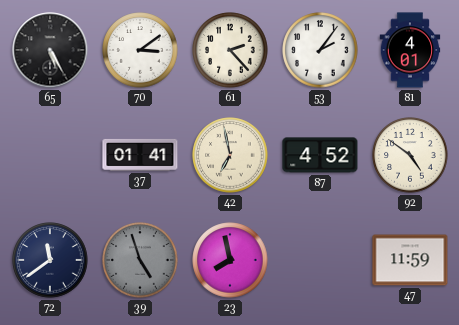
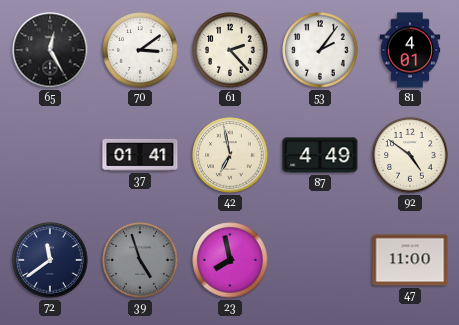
65: 5:25 -> 12:25
87: 4:52 -> 4:49
47: 11:59 -> 11:00
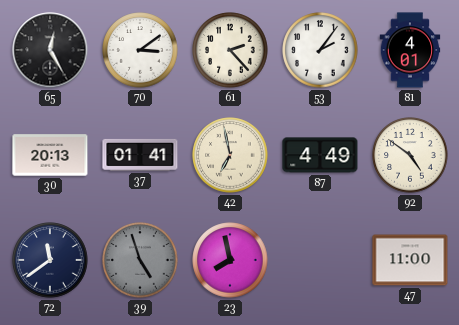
30: none -> 20:13
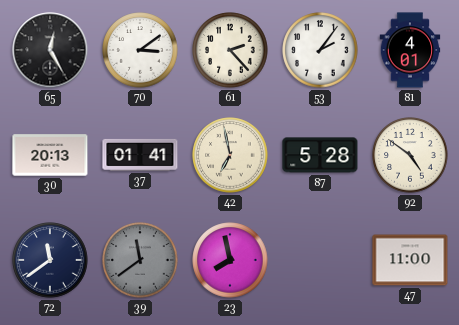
87: 4:49 -> 5:28
39: 4:57 -> 11:39
